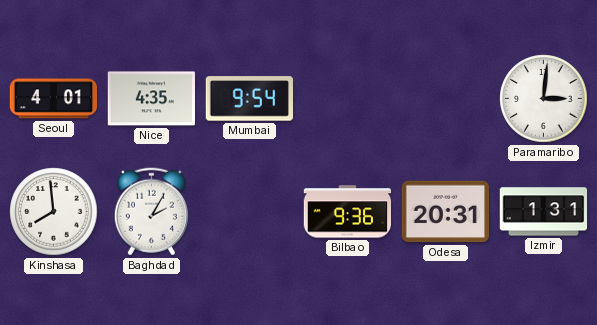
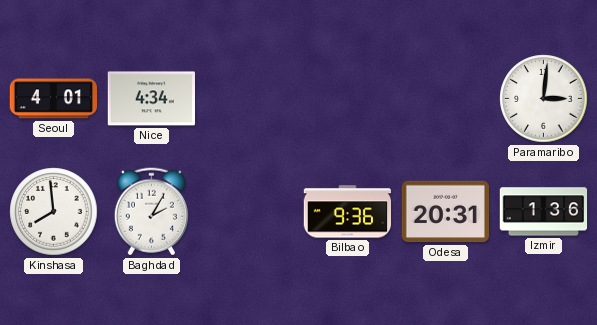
Nice: 4:35 -> 4:34
Mumbai: 9:54 -> none
Izmir: 1:31 -> 1:36
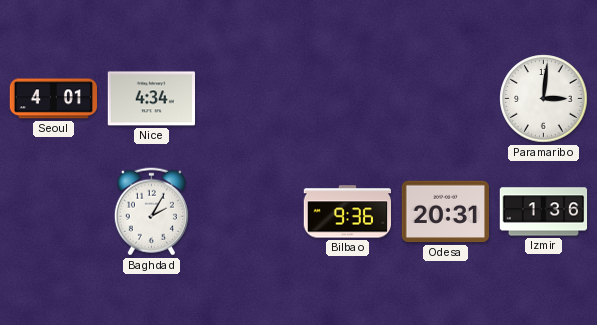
Kinshasa: 7:59 -> none
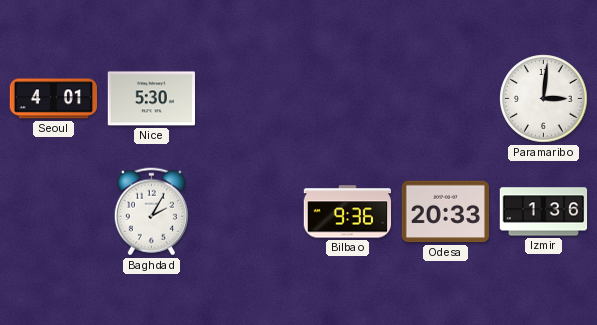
Nice: 4:34 -> 5:30
Odesa: 20:31 -> 20:33
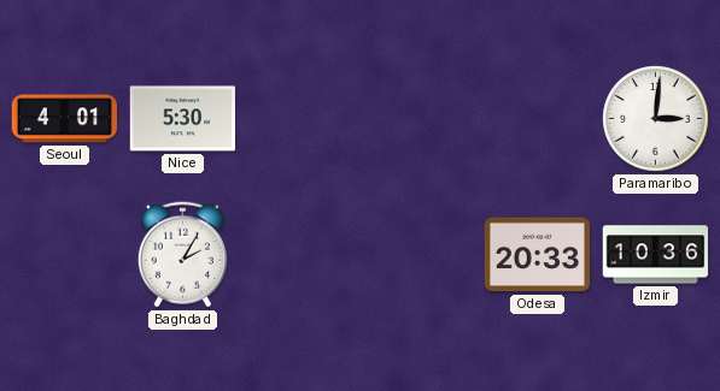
Bilbao: 9:36 -> none
Izmir: 1:36 -> 10:36
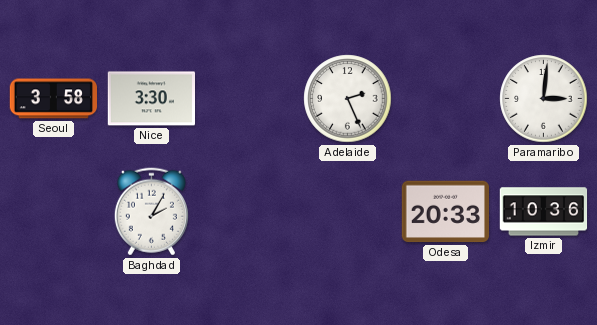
Seoul: 4:01 -> 3:58
Nice: 5:30 -> 3:30
Adelaide: none -> 2:26
